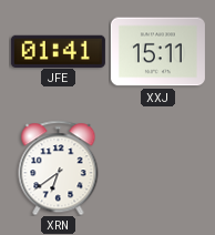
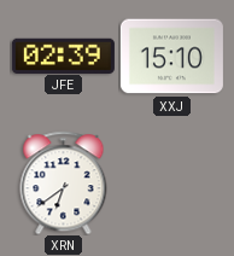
JFE: 01:41 -> 02:39
XXJ: 15:11 -> 15:10
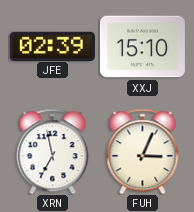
XRN: 6:39 -> 6:58
FUH: none -> 3:04
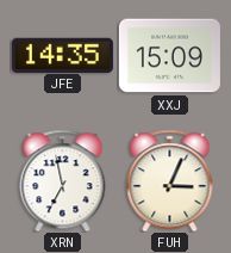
JFE: 02:39 -> 14:35
XXJ: 15:10 -> 15:09
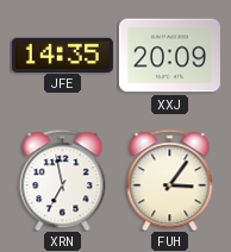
XXJ: 15:09 -> 20:09
FUH: 3:04 -> 3:06
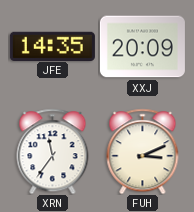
XRN: 6:58 -> 11:36
FUH: 3:06 -> 3:11
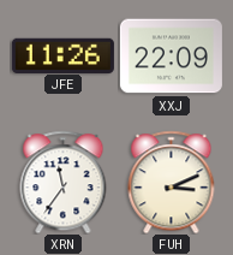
JFE: 14:35 -> 11:26
XXJ: 20:09 -> 22:09
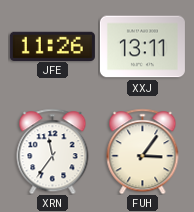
XXJ: 22:09 -> 13:11
FUH: 3:11 -> 3:06
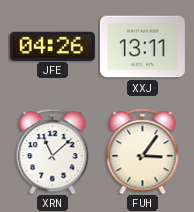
JFE: 11:26 -> 04:26
XRN: 11:36 -> 11:08
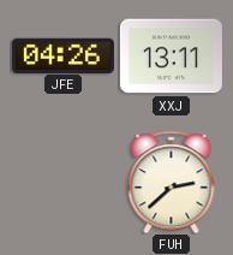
XRN: 11:08 -> none
FUH: 3:06 -> 2:38
